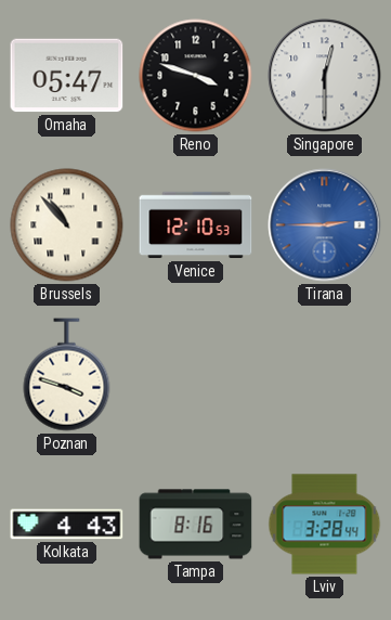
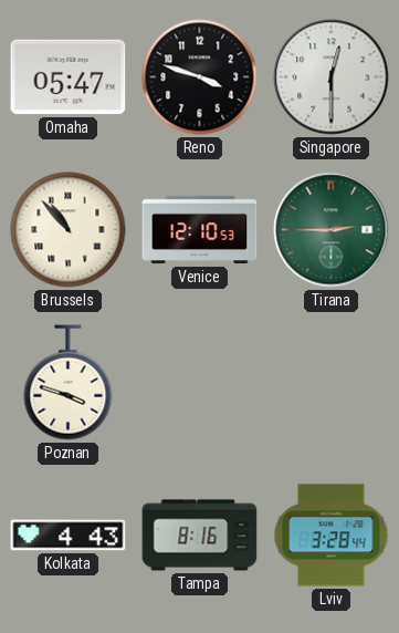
Tirana dial: blue -> green
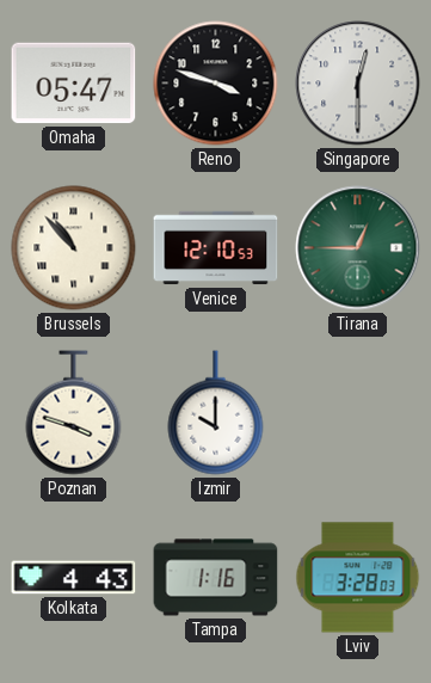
Tirana: 2:45 -> 12:45
Izmir: none -> 10:00
Tampa: 8:16 -> 1:16
Lviv: 3:28:44 -> 3:28:03
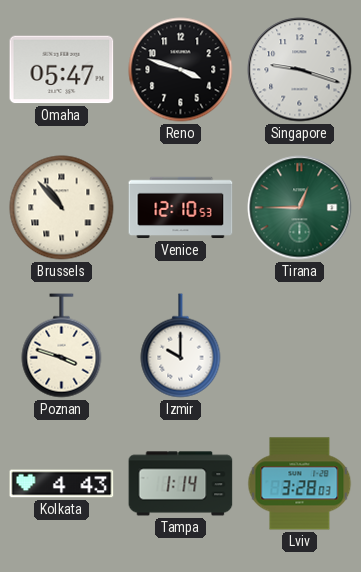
Singapore: 12:30 -> 9:18
Tampa: 1:16 -> 1:14
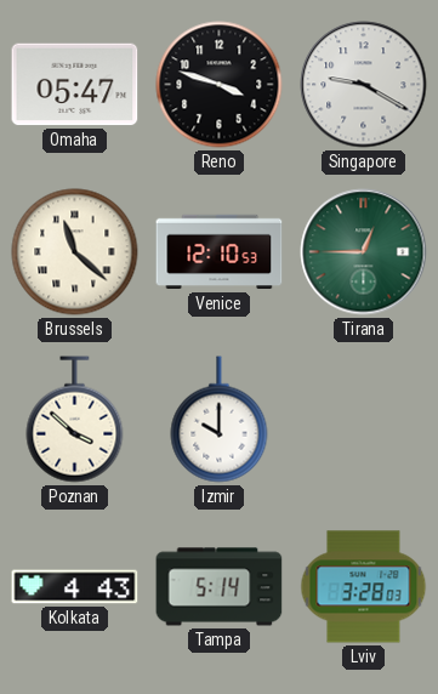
Singapore: 9:18 -> 9:20
Brussels: 10:53 -> 11:22
Poznan: 3:48 -> 3:52
Tampa: 1:14 -> 5:14
